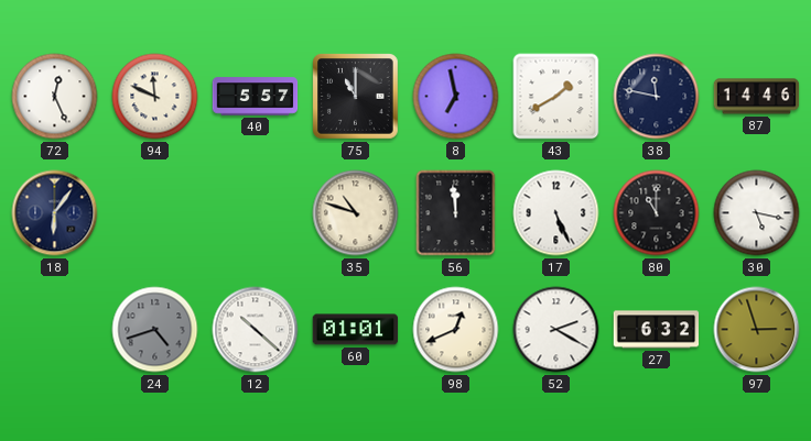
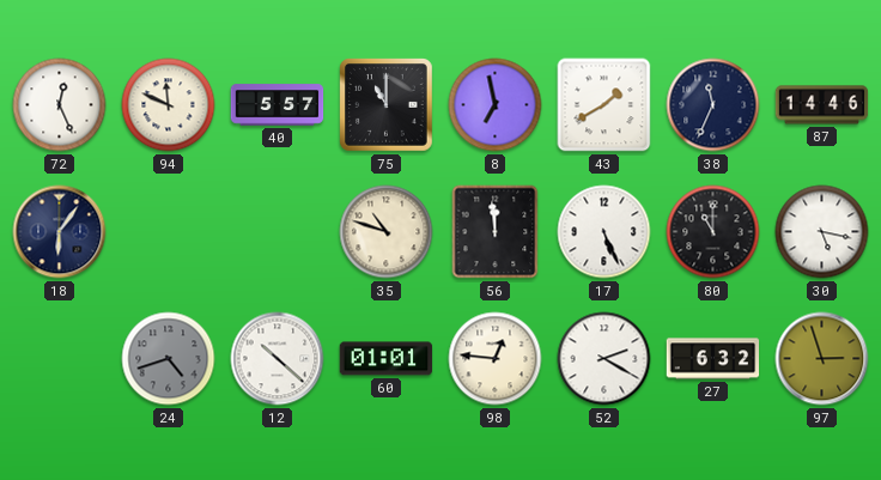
38: 11:47 -> 11:34
98: 12:41 -> 12:46
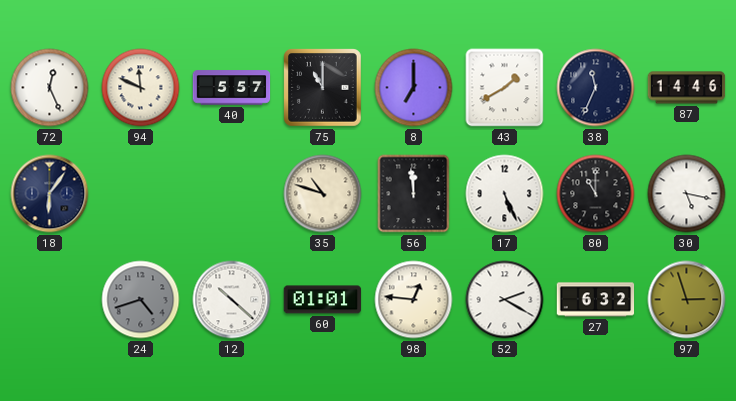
8: 6:58 -> 7:00
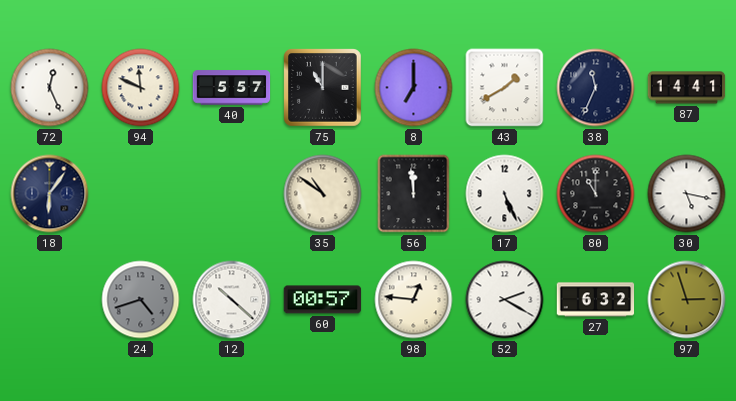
87: 14:46 -> 14:41
35: 10:48 -> 10:51
60: 01:01 -> 00:57
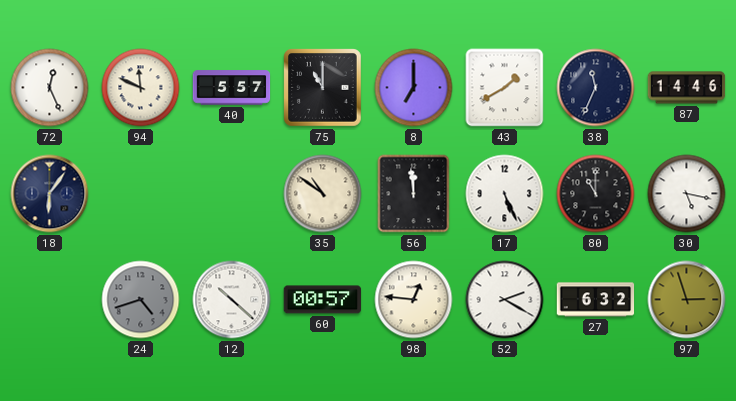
87: 14:41 -> 14:46
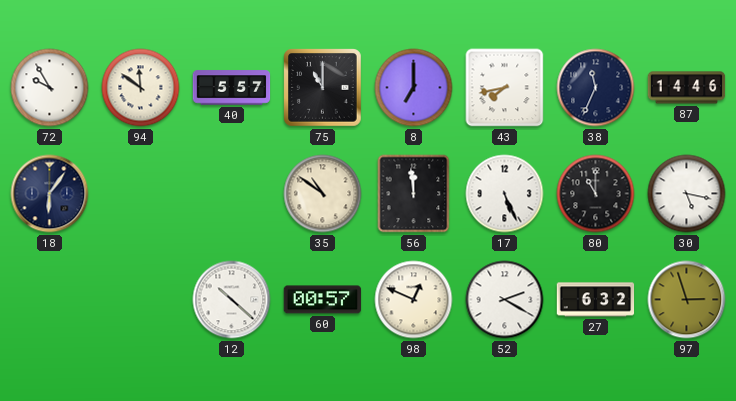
72: 12:26 -> 9:55
94: 11:49 -> 11:51
43: 1:40 -> 7:43
24: 4:42 -> none
98: 12:46 -> 12:49
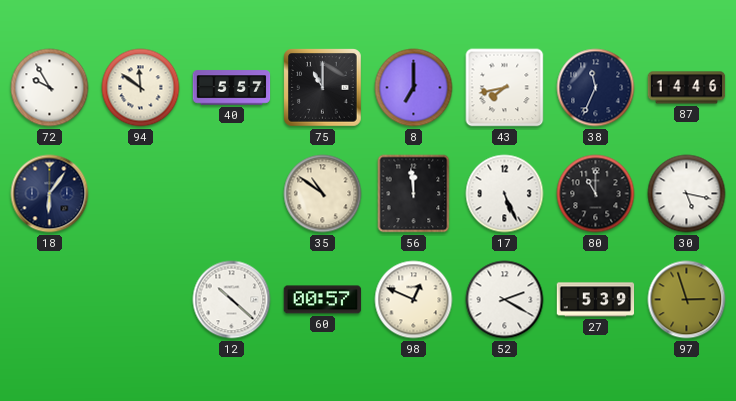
27: 6:32 -> 5:39
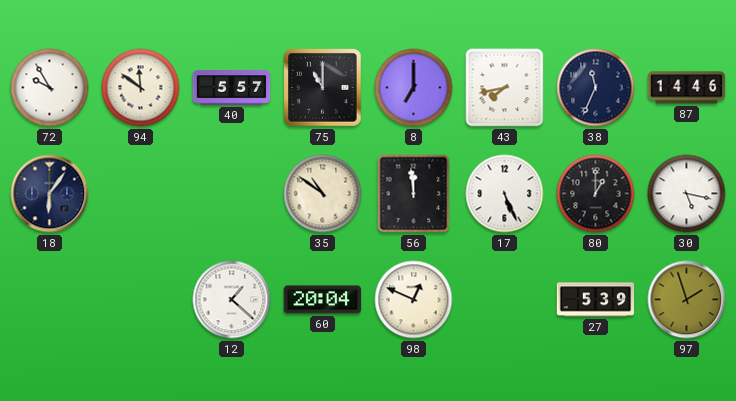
80: 11:00 -> 1:00
12: 10:22 -> 1:22
60: 00:57 -> 20:04
52: 2:20 -> none
97: 2:57 -> 1:57
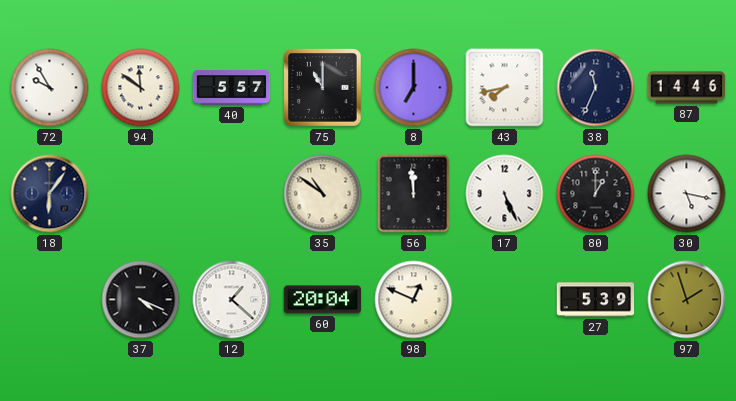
37: none -> 4:19
